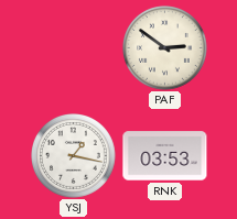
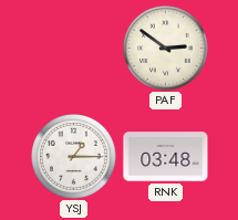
YSJ: 1:17 -> 1:15
RNK: 03:53 -> 03:48
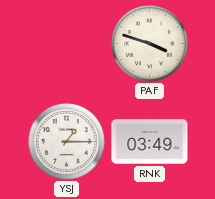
PAF: 2:51 -> 3:48
RNK: 03:48 -> 03:49
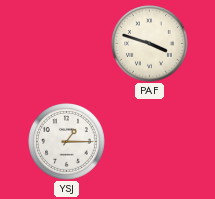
RNK: 03:49 -> none
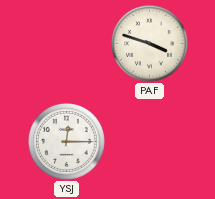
YSJ: 1:15 -> 12:15
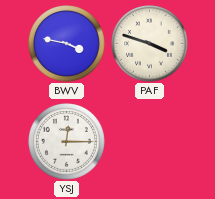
BWV: none -> 3:47
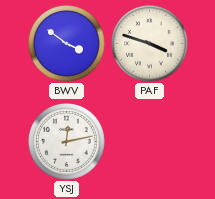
BWV: 3:47 -> 3:51
YSJ: 12:15 -> 12:13
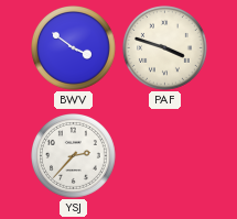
YSJ: 12:13 -> 2:37
